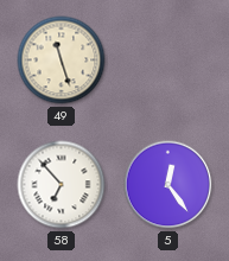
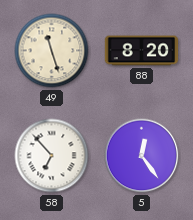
88: none -> 8:20
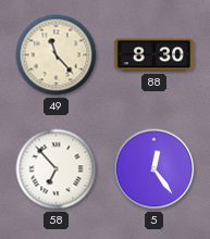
49: 11:27 -> 11:23
88: 8:20 -> 8:30
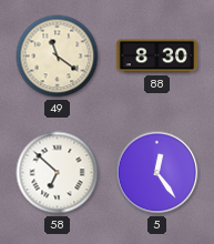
49: 11:23 -> 11:21
58: 6:53 -> 6:52
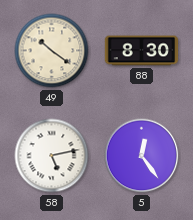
49: 11:21 -> 10:21
58: 6:52 -> 5:13
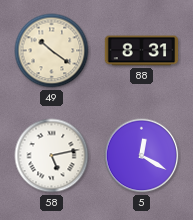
88: 8:30 -> 8:31
5: 12:24 -> 12:20
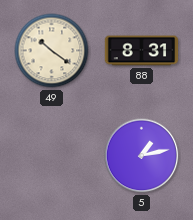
58: 5:13 -> none
5: 12:20 -> 1:13
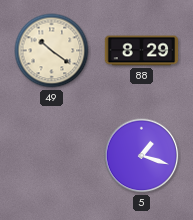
88: 8:31 -> 8:29
5: 1:13 -> 1:18
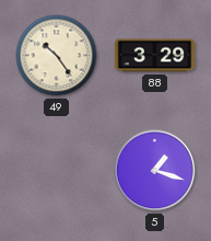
49: 10:21 -> 10:24
88: 8:29 -> 3:29
